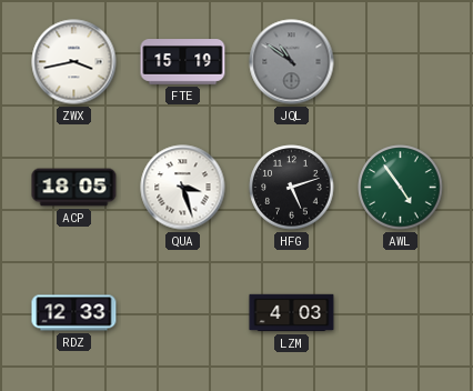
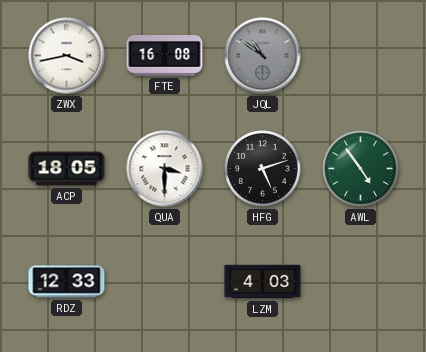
FTE: 15:19 -> 16:08
QUA: 3:27 -> 3:30
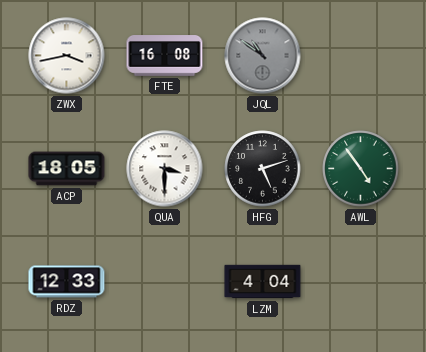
LZM: 4:03 -> 4:04
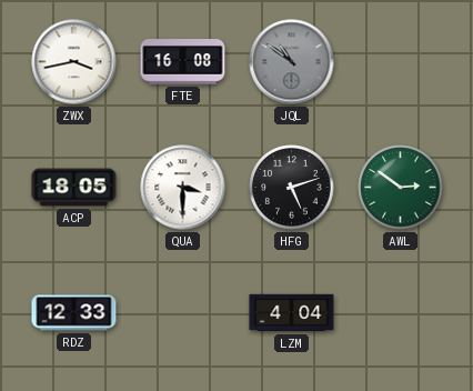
AWL: 4:54 -> 2:51
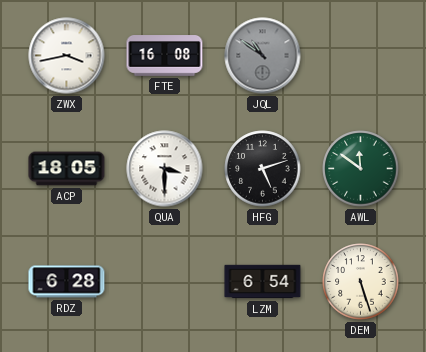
AWL: 2:51 -> 11:51
RDZ: 12:33 -> 6:28
LZM: 4:04 -> 6:54
DEM: none -> 5:27
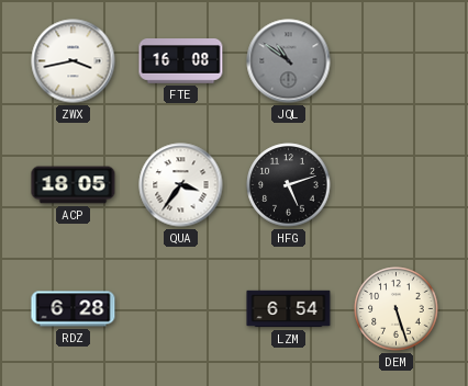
QUA: 3:30 -> 3:36
AWL: 11:51 -> none
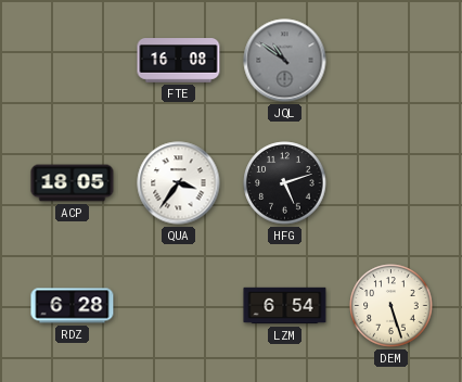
ZWX: 3:43 -> none
